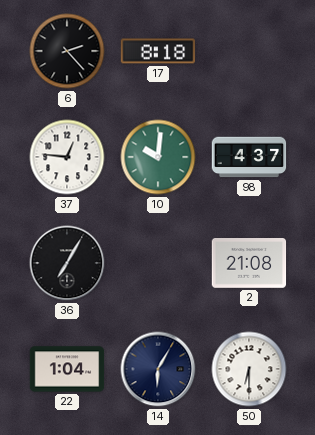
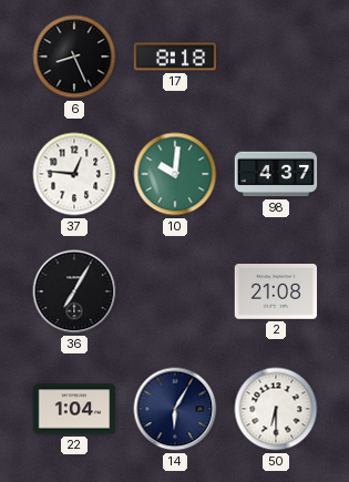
6: 2:23 -> 8:26
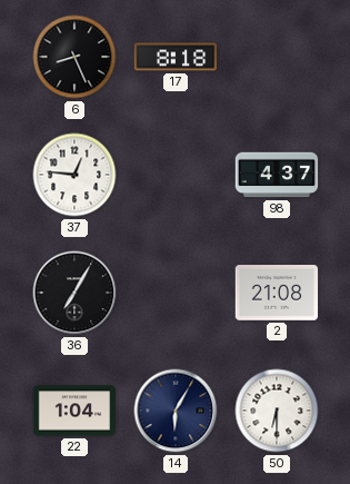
10: 10:01 -> none
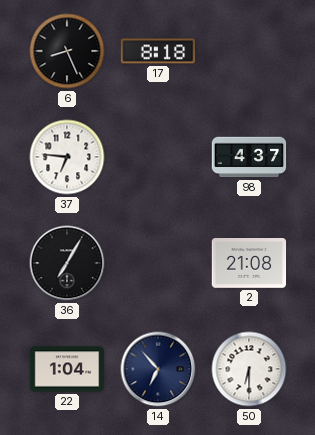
37: 12:46 -> 6:46
14: 6:05 -> 6:53
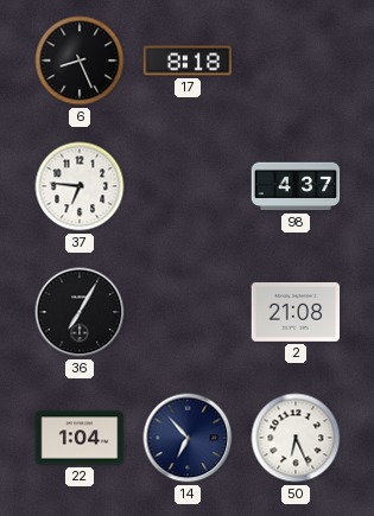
50: 6:30 -> 6:26
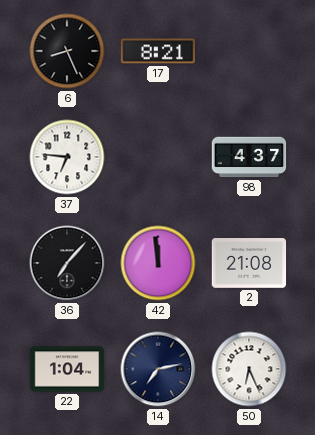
17: 8:18 -> 8:21
36: 7:05 -> 7:07
42: none -> 11:59
14: 6:53 -> 7:13
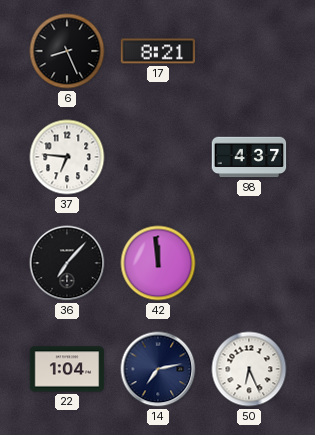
2: 21:08 -> none
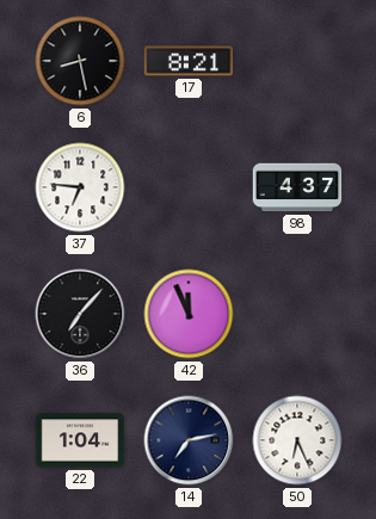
6: 8:26 -> 8:28
42: 11:59 -> 11:56
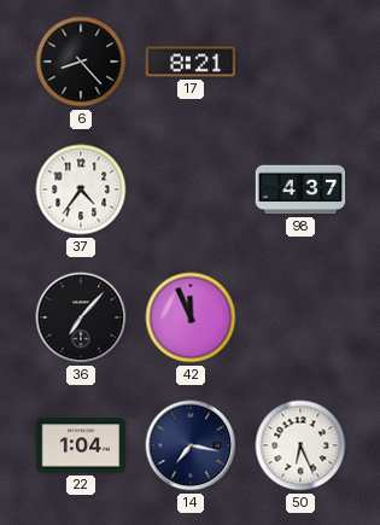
6: 8:28 -> 8:23
37: 6:46 -> 4:36
14: 7:13 -> 7:17
